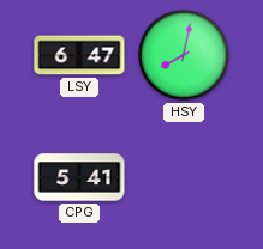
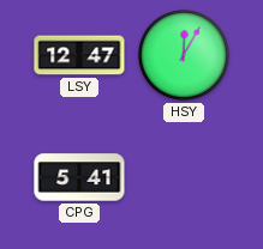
LSY: 6:47 -> 12:47
HSY: 8:02 -> 12:05
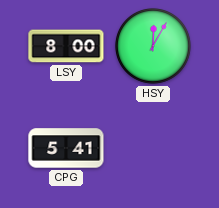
LSY: 12:47 -> 8:00
